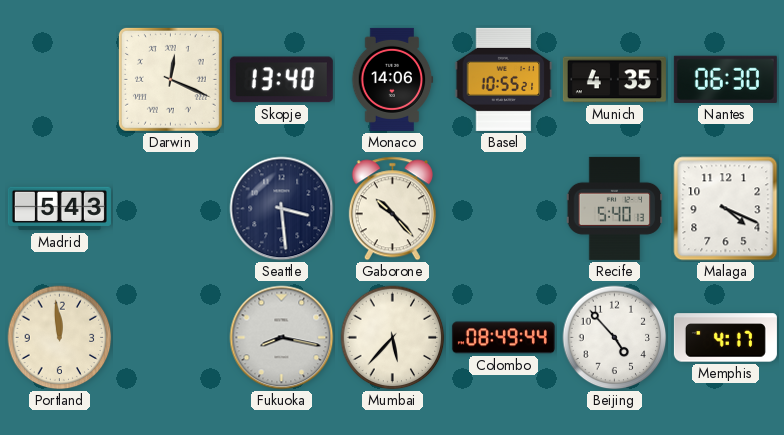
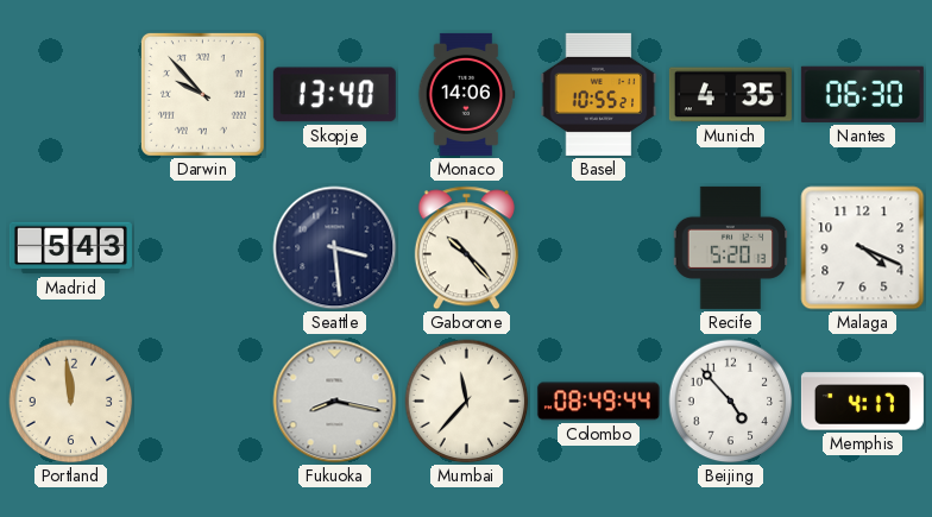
Darwin: 12:19 -> 9:53
Recife: 5:40 -> 5:20
Mumbai: 5:37 -> 11:37
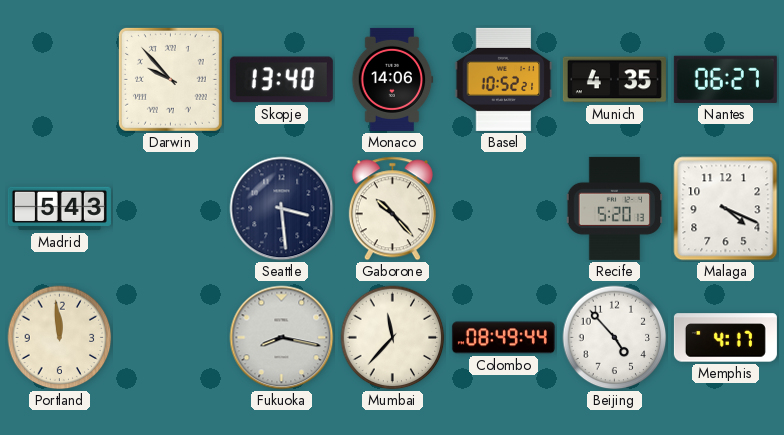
Basel: 10:55 -> 10:52
Nantes: 06:30 -> 06:27
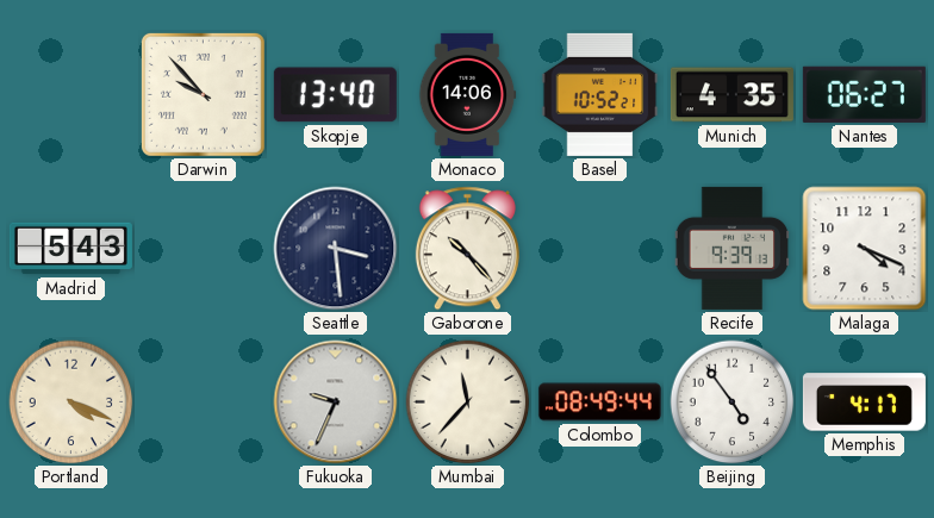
Recife: 5:20 -> 9:39
Portland: 11:59 -> 4:19
Fukuoka: 8:17 -> 9:34
Beijing: 4:53 -> 4:54
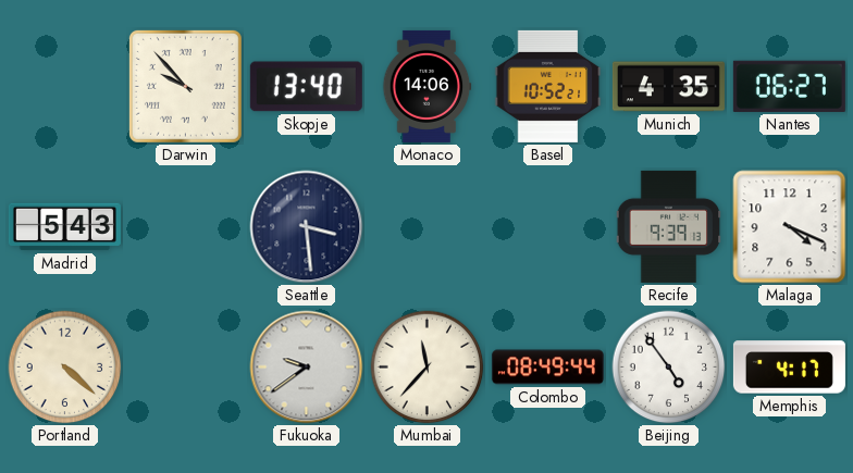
Gaborone: 10:23 -> none
Portland: 4:19 -> 4:22
Fukuoka: 9:34 -> 9:39
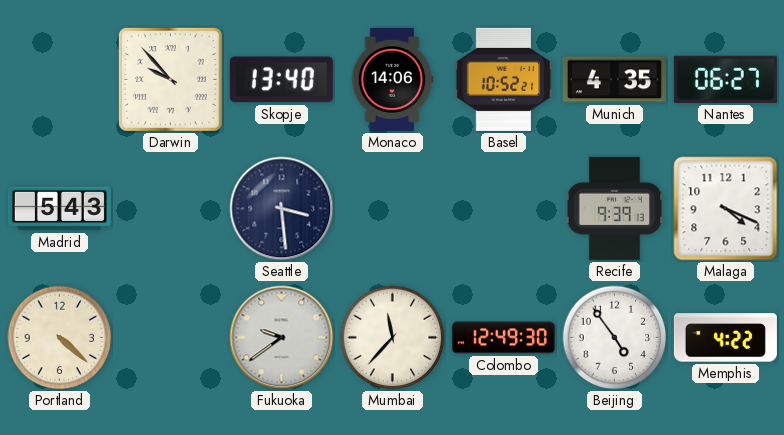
Colombo: 08:49 -> 12:49
Memphis: 4:17 -> 4:22
